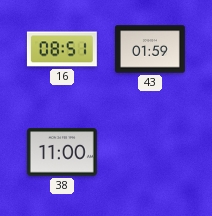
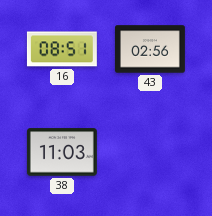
43: 01:59 -> 02:56
38: 11:00 -> 11:03
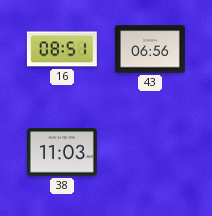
43: 02:56 -> 06:56
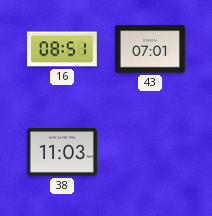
43: 06:56 -> 07:01
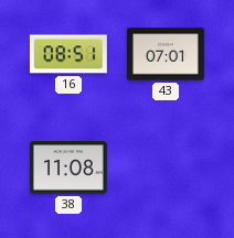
38: 11:03 -> 11:08
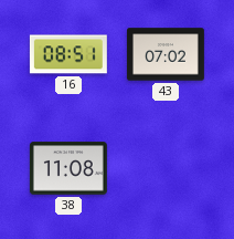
43: 07:01 -> 07:02
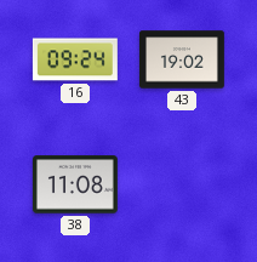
16: 08:51 -> 09:24
43: 07:02 -> 19:02
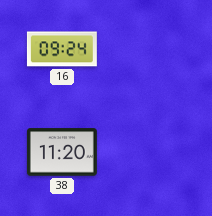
43: 19:02 -> none
38: 11:08 -> 11:20
